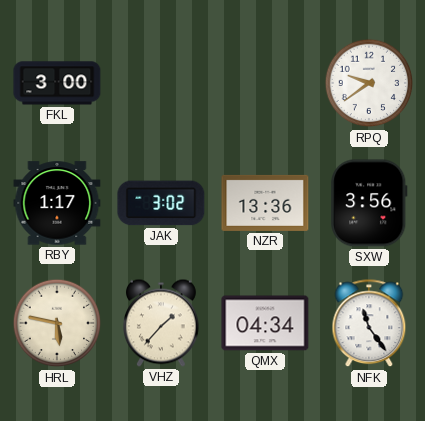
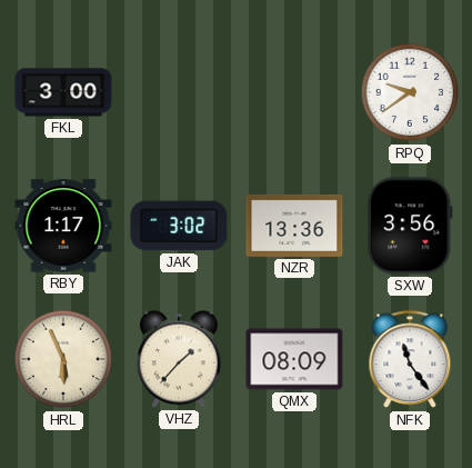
HRL: 5:47 -> 5:56
QMX: 04:34 -> 08:09
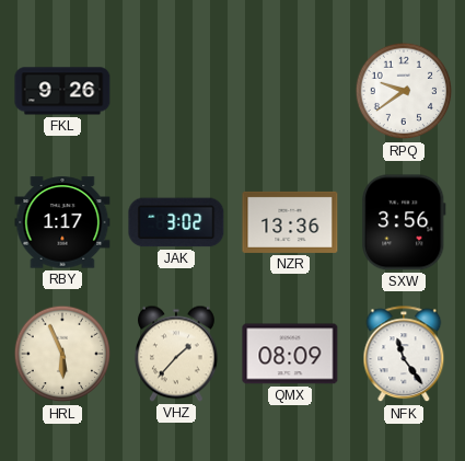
FKL: 3:00 -> 9:26
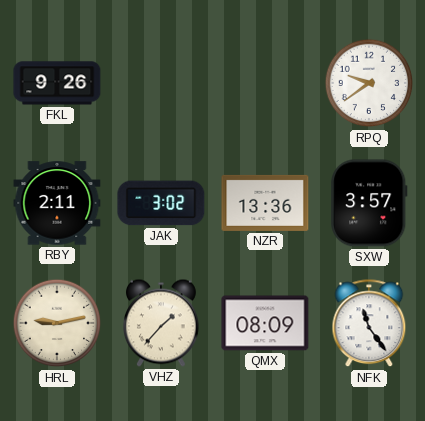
RBY: 1:17 -> 2:11
SXW: 3:56 -> 3:57
HRL: 5:56 -> 9:13
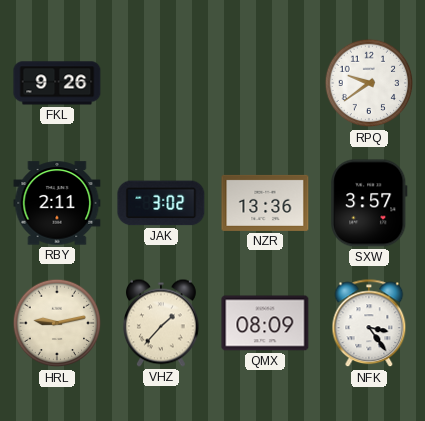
NFK: 11:24 -> 3:24
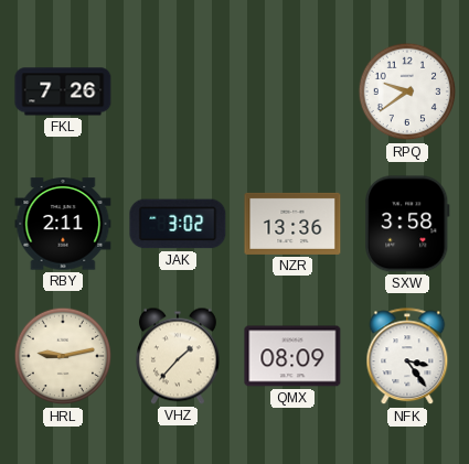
FKL: 9:26 -> 7:26
SXW: 3:57 -> 3:58
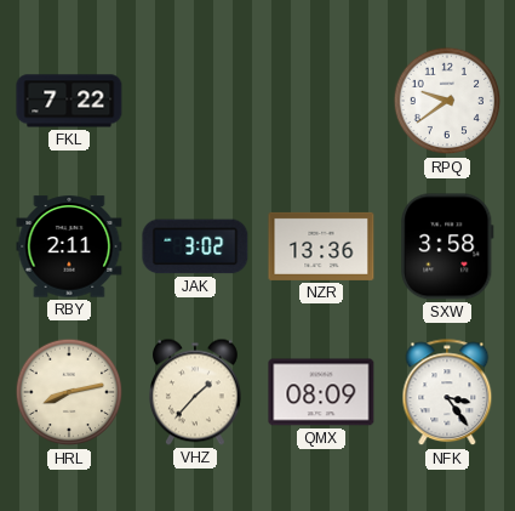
FKL: 7:26 -> 7:22
HRL: 9:13 -> 8:13
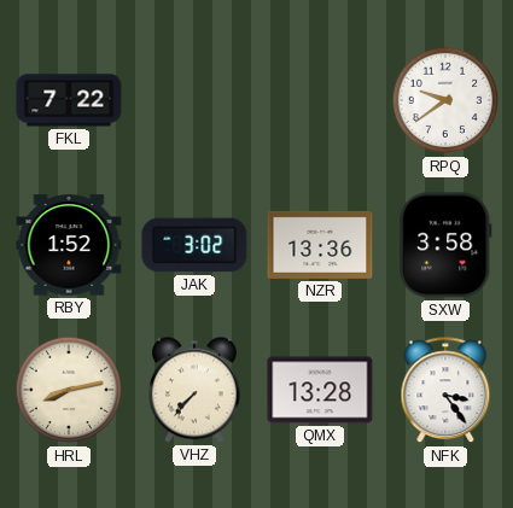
RBY: 2:11 -> 1:52
VHZ: 1:37 -> 7:37
QMX: 08:09 -> 13:28
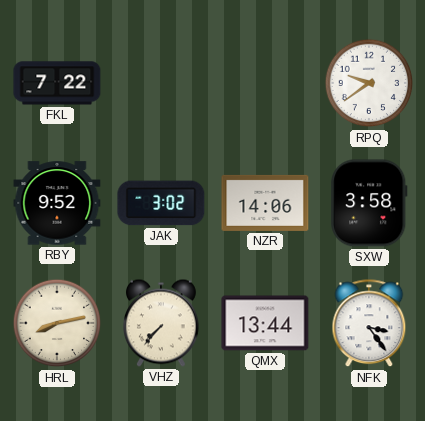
RBY: 1:52 -> 9:52
NZR: 13:36 -> 14:06
QMX: 13:28 -> 13:44
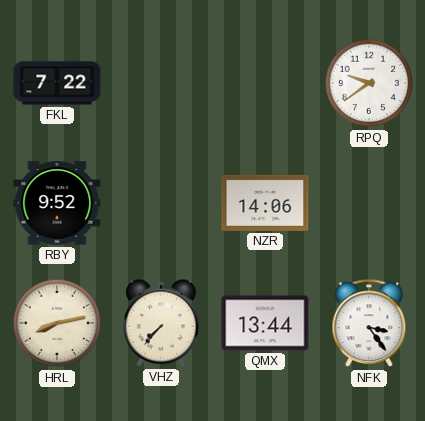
JAK: 3:02 -> none
SXW: 3:58 -> none
